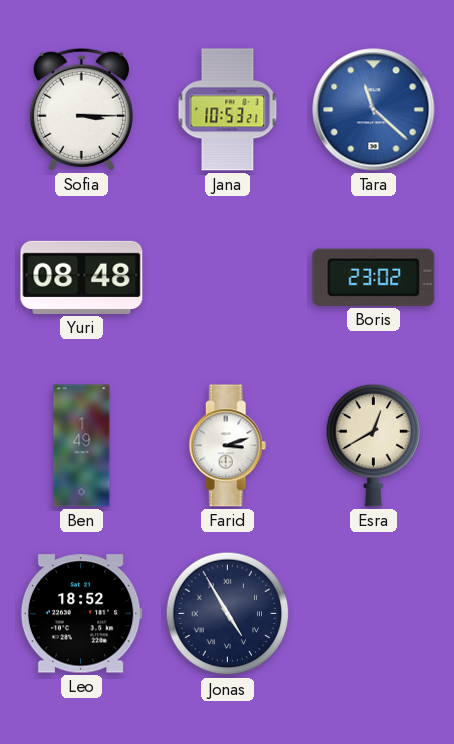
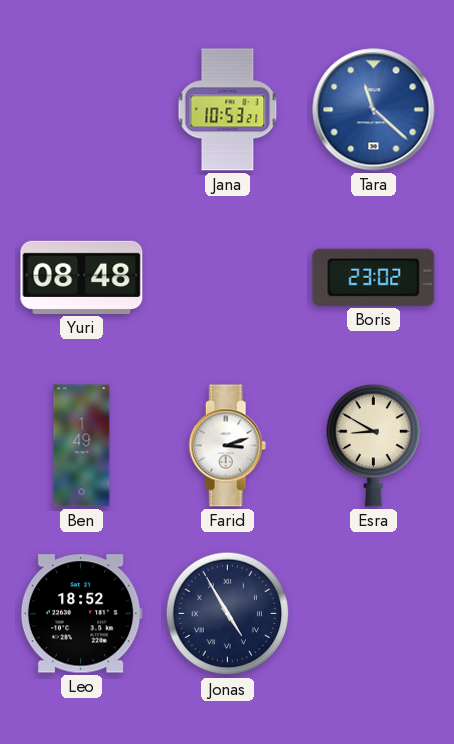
Sofia: 3:15 -> none
Esra: 12:40 -> 8:50
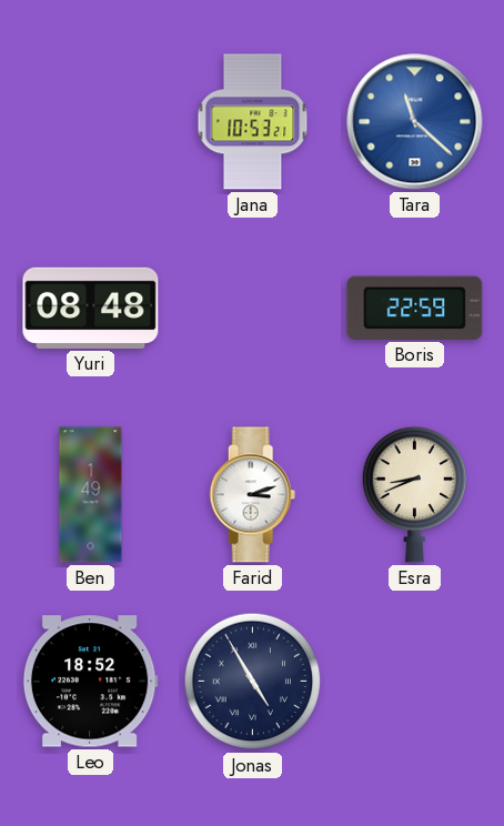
Boris: 23:02 -> 22:59
Esra: 8:50 -> 8:41
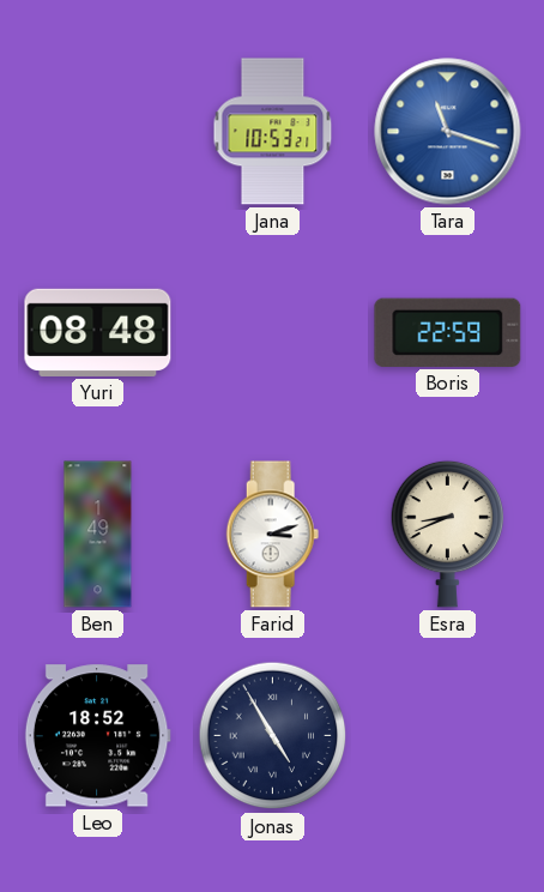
Tara: 11:22 -> 11:18
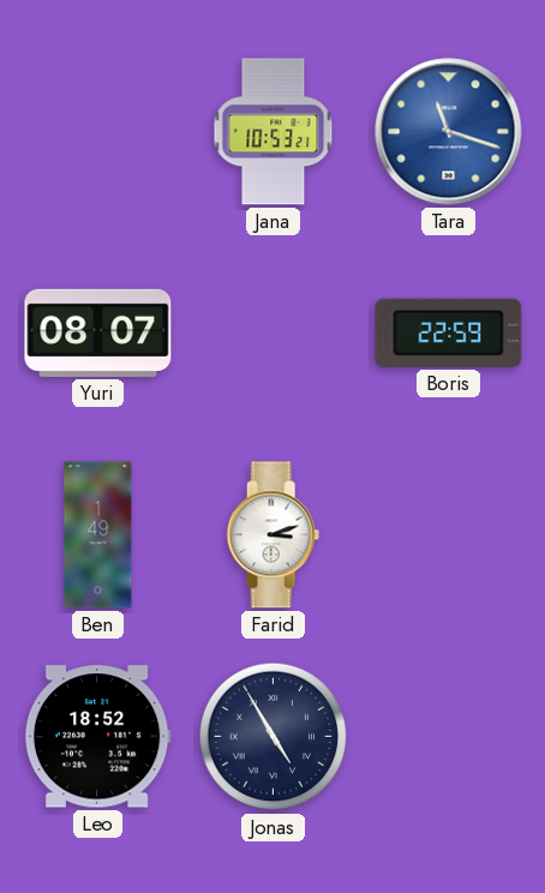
Yuri: 08:48 -> 08:07
Esra: 8:41 -> none
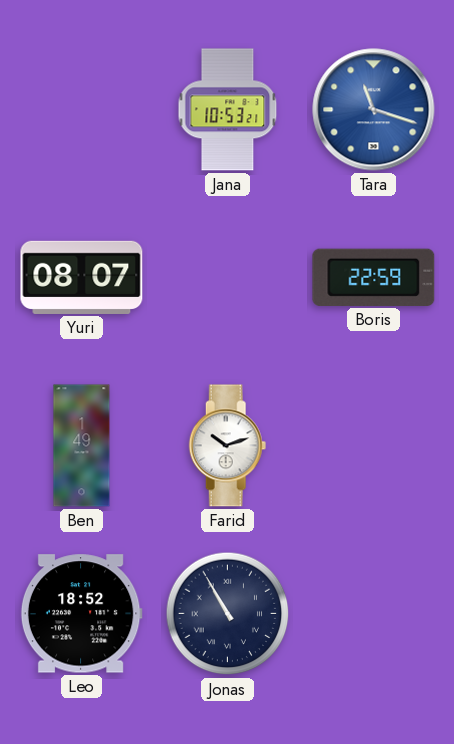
Farid: 3:12 -> 10:12
Jonas: 4:55 -> 10:55
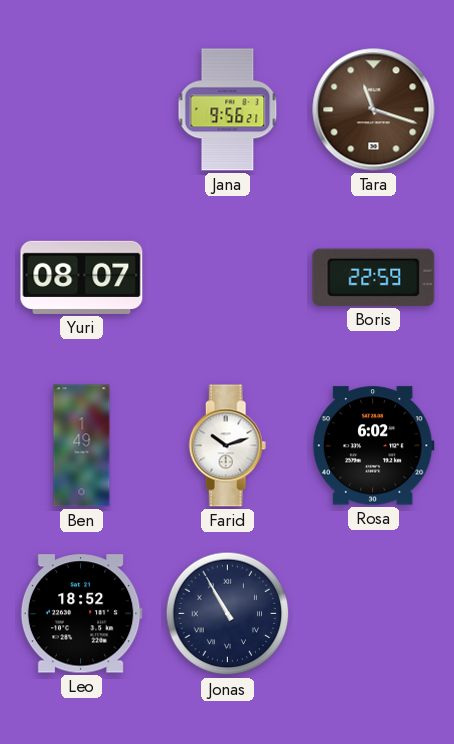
Jana: 10:53 -> 9:56
Tara dial: blue -> brown
Rosa: none -> 6:02
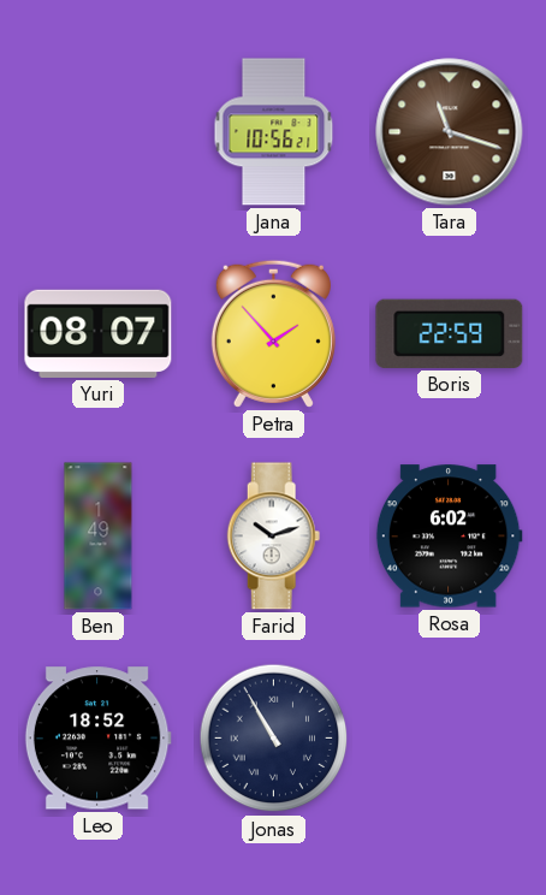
Jana: 9:56 -> 10:56
Petra: none -> 1:53
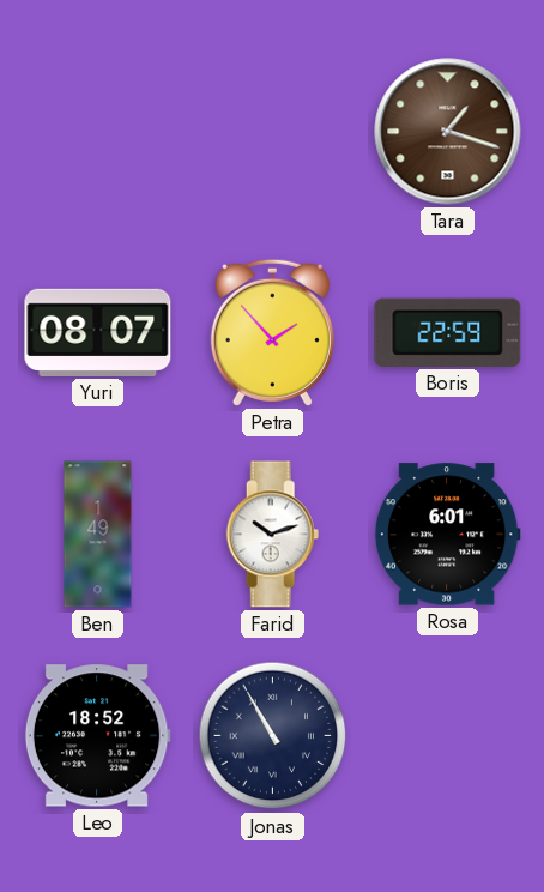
Jana: 10:56 -> none
Tara: 11:18 -> 1:18
Rosa: 6:02 -> 6:01
